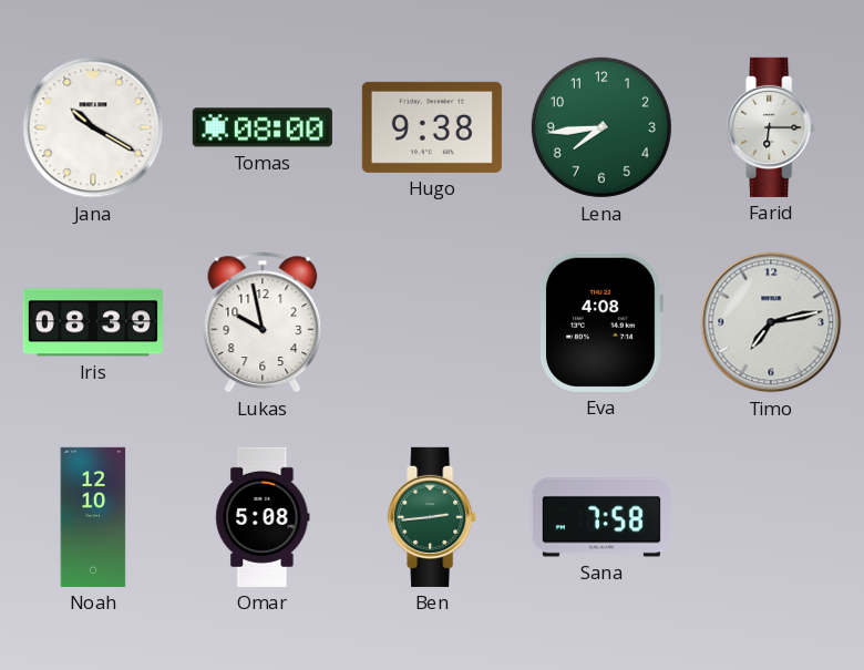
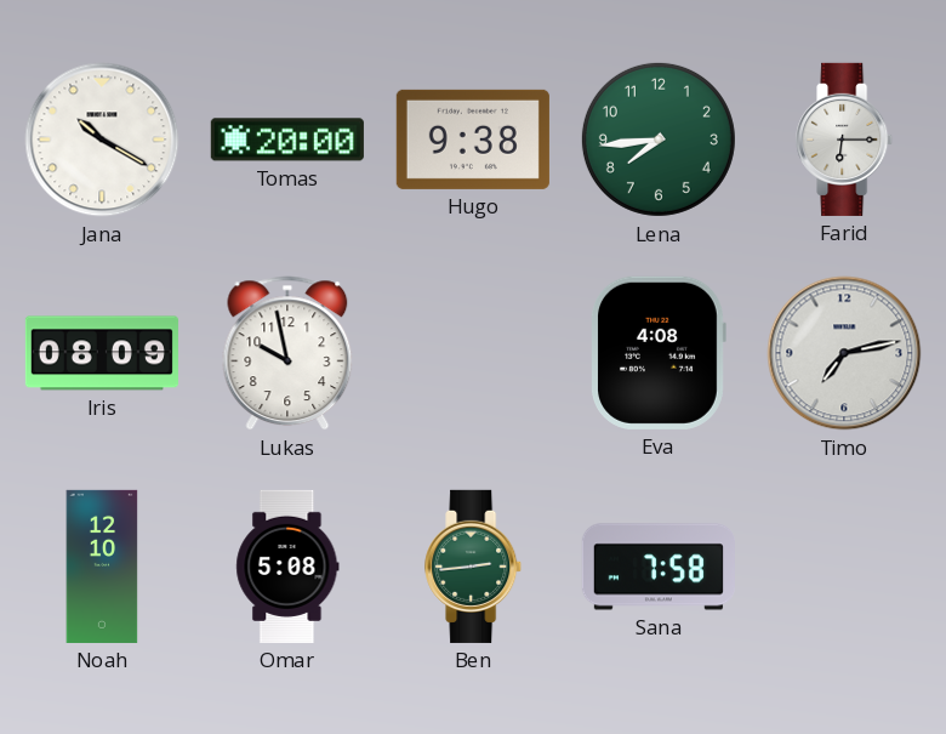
Tomas: 08:00 -> 20:00
Iris: 08:39 -> 08:09
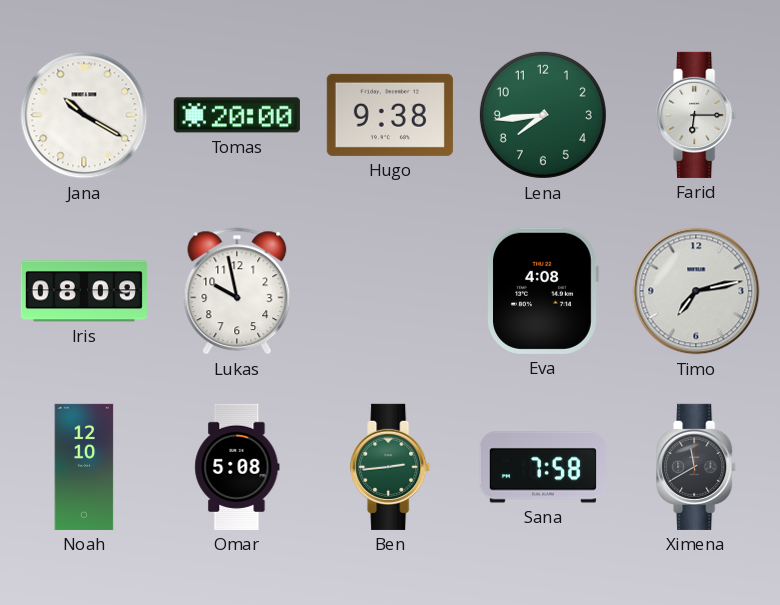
Ximena: none -> 11:40
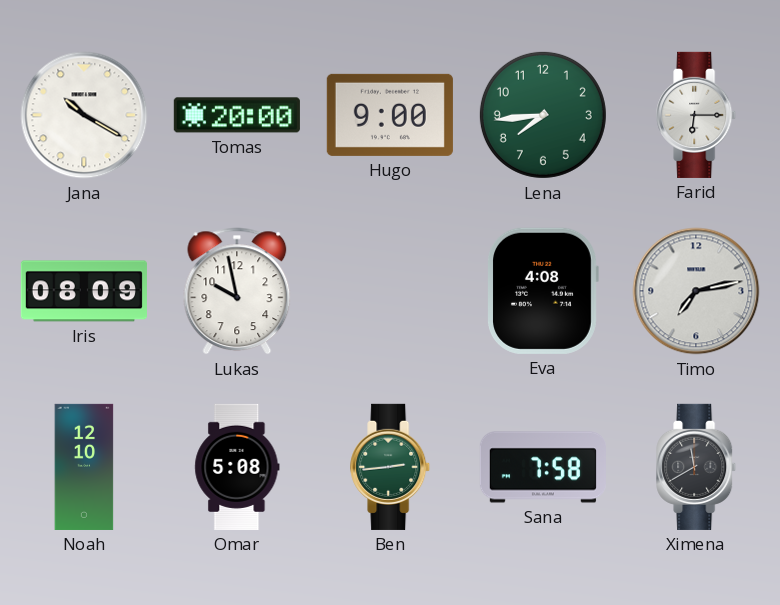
Hugo: 9:38 -> 9:00
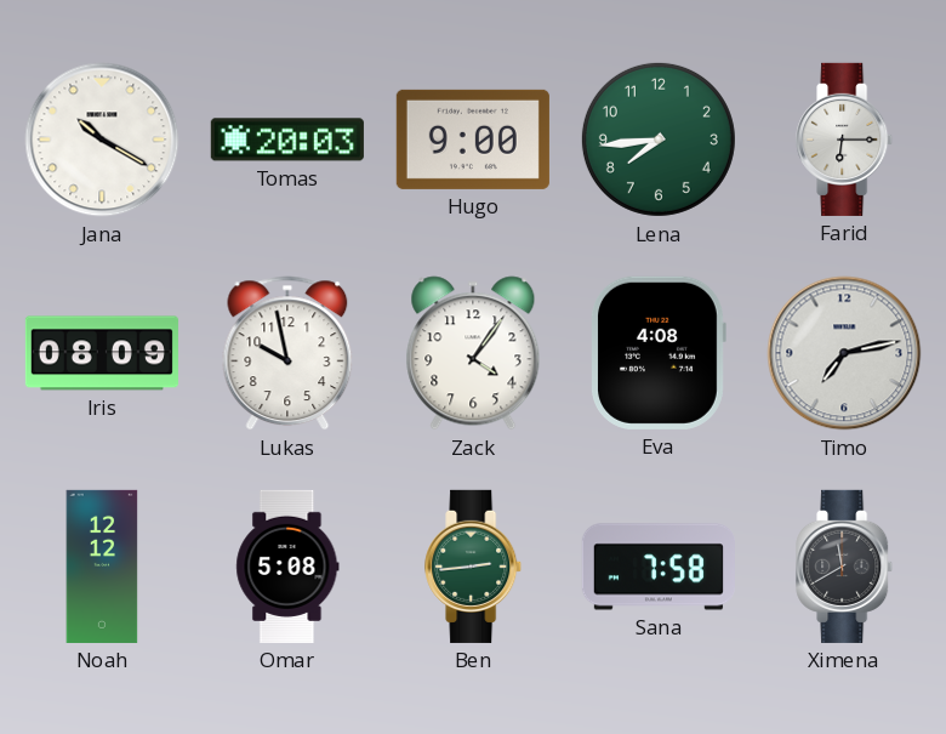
Tomas: 20:00 -> 20:03
Zack: none -> 4:06
Noah: 12:10 -> 12:12
